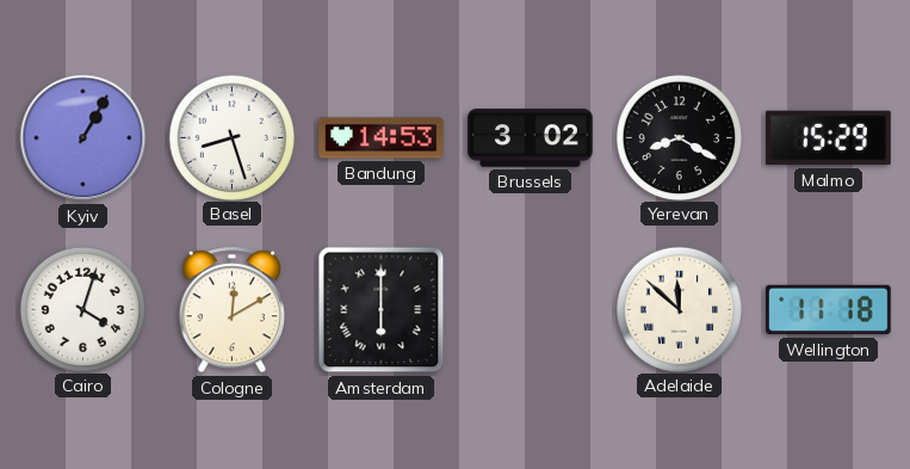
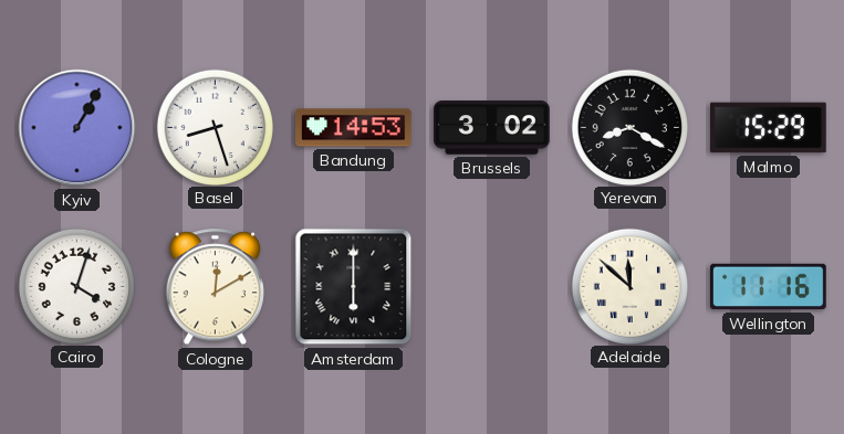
Wellington: 11:18 -> 11:16
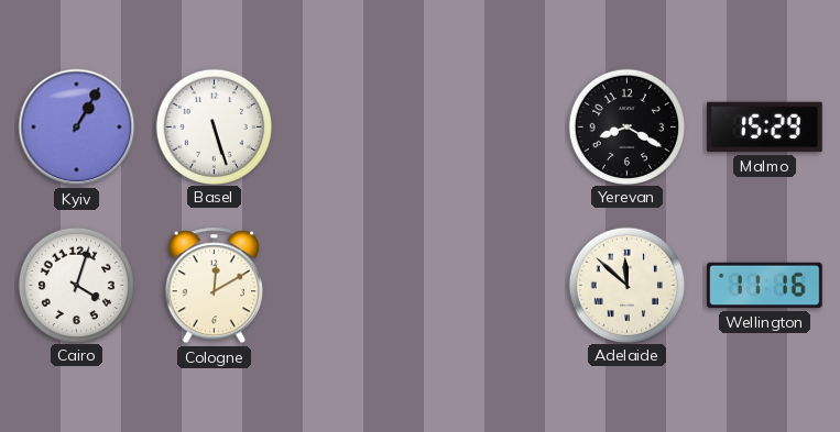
Basel: 8:27 -> 5:27
Bandung: 14:53 -> none
Brussels: 3:02 -> none
Amsterdam: 6:00 -> none
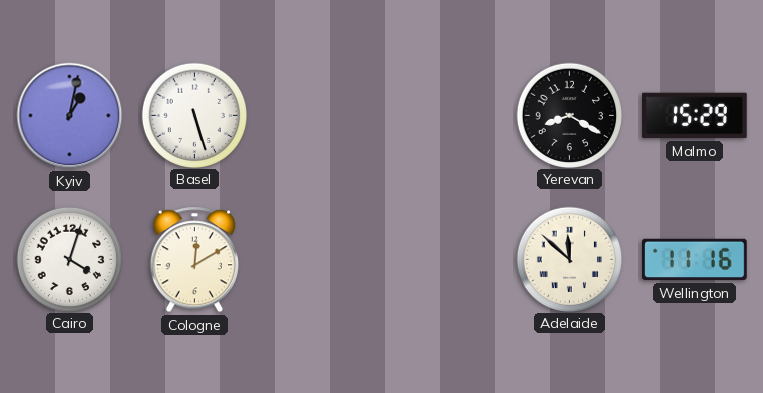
Kyiv: 1:05 -> 1:02
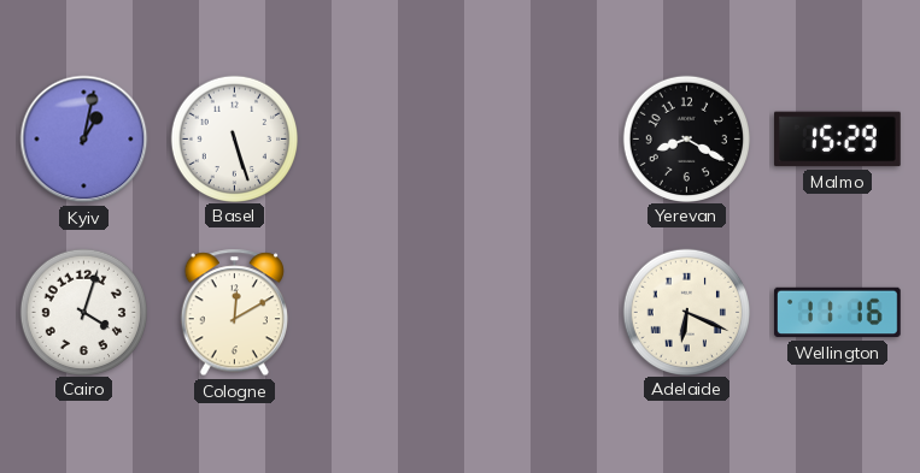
Adelaide: 11:52 -> 6:19
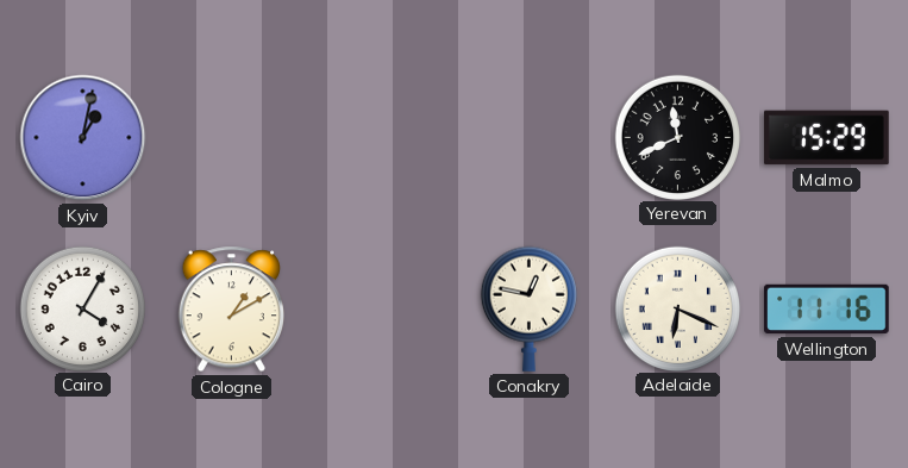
Basel: 5:27 -> none
Yerevan: 8:20 -> 11:41
Cairo: 4:03 -> 4:05
Cologne: 12:10 -> 1:10
Conakry: none -> 12:47
